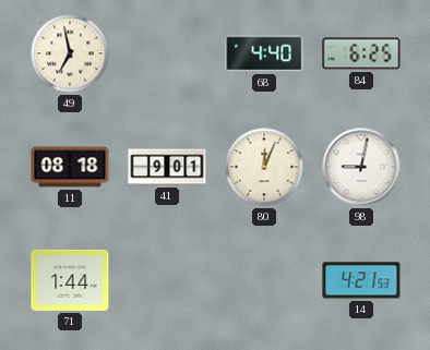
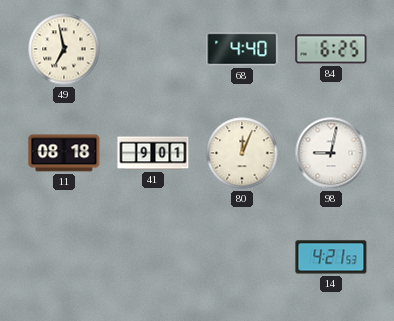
71: 1:44 -> none
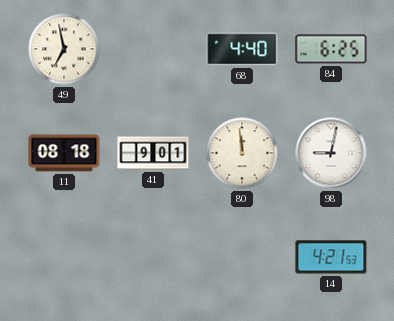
80: 12:04 -> 11:59
